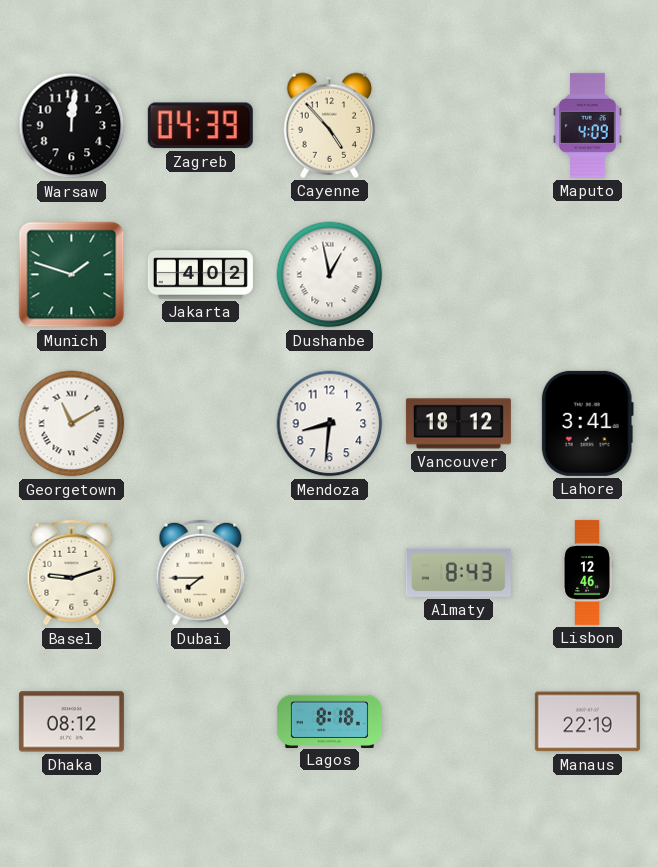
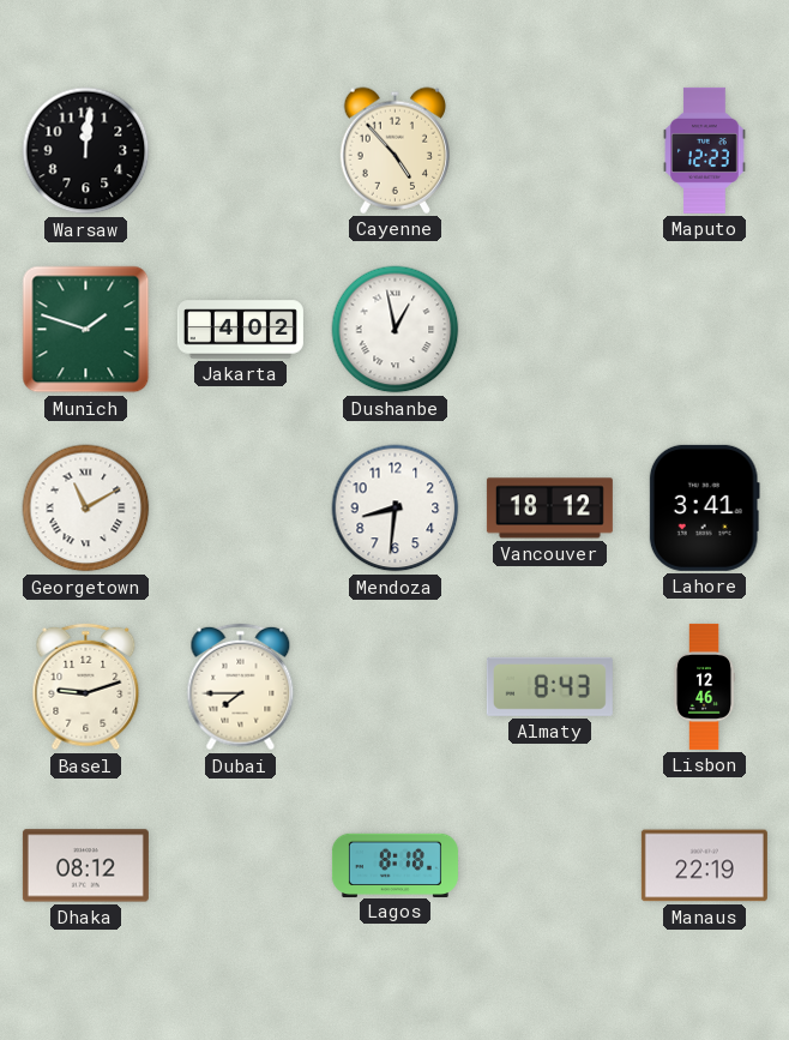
Zagreb: 04:39 -> none
Maputo: 4:09 -> 12:23
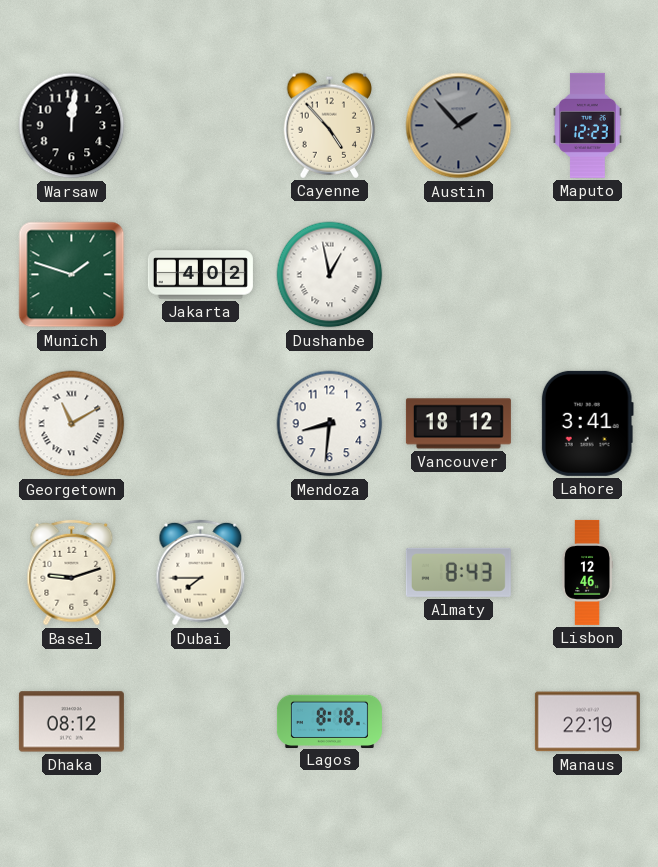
Austin: none -> 1:53
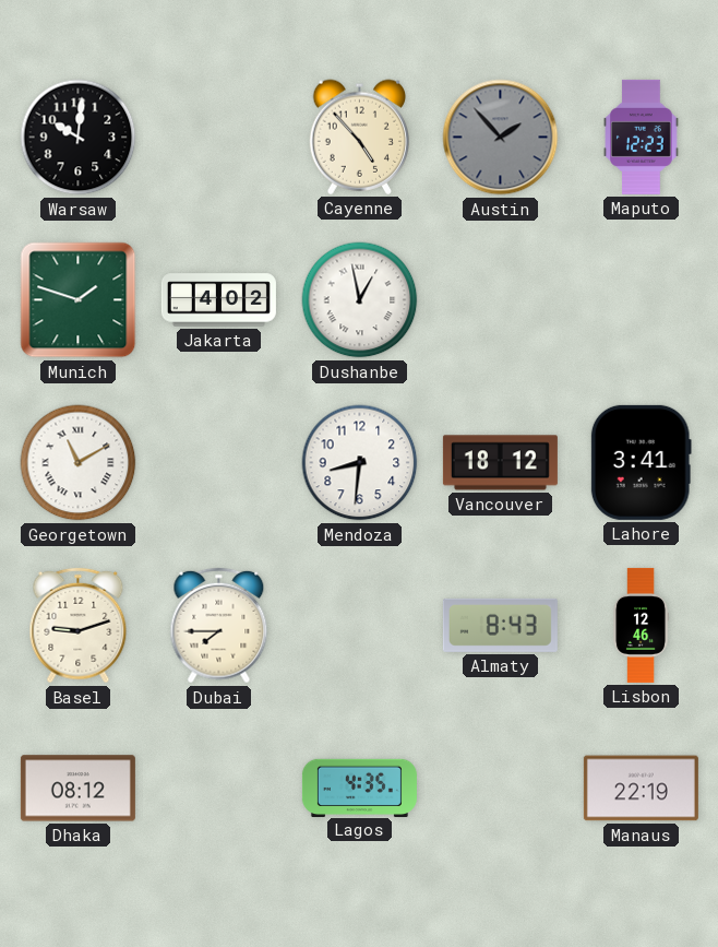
Warsaw: 12:01 -> 10:01
Lagos: 8:18 -> 4:35
